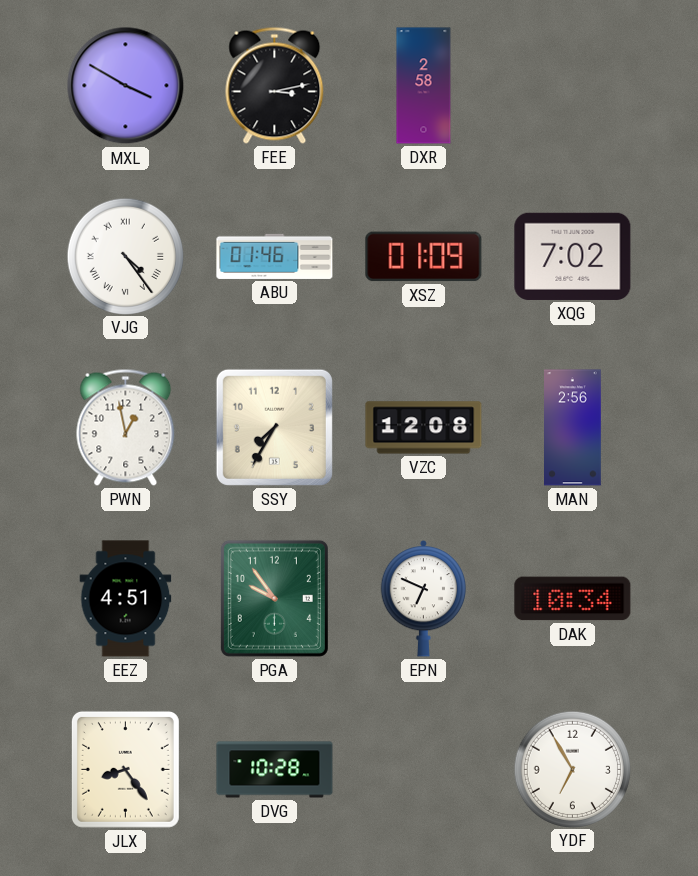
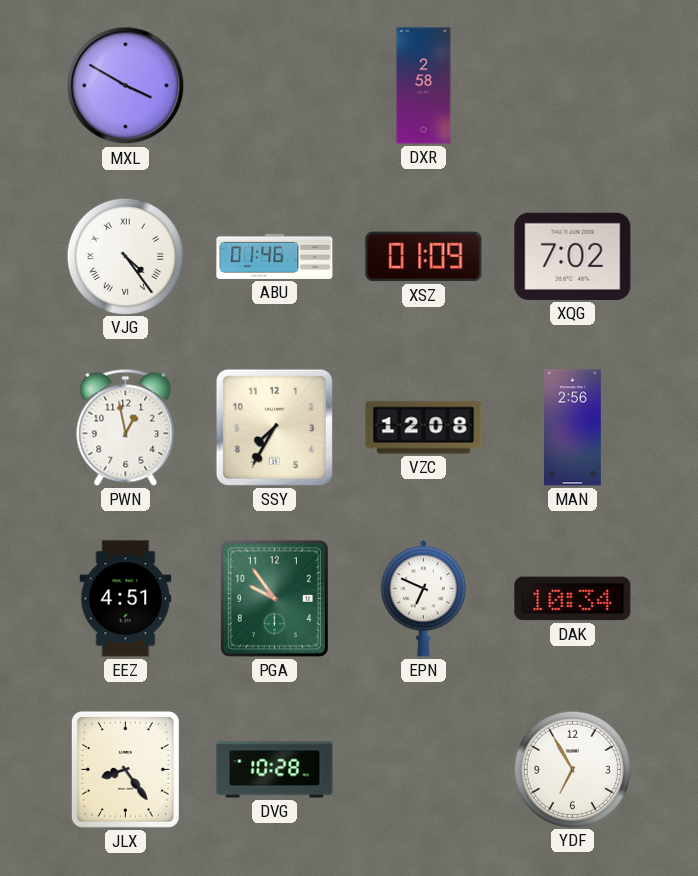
FEE: 3:13 -> none
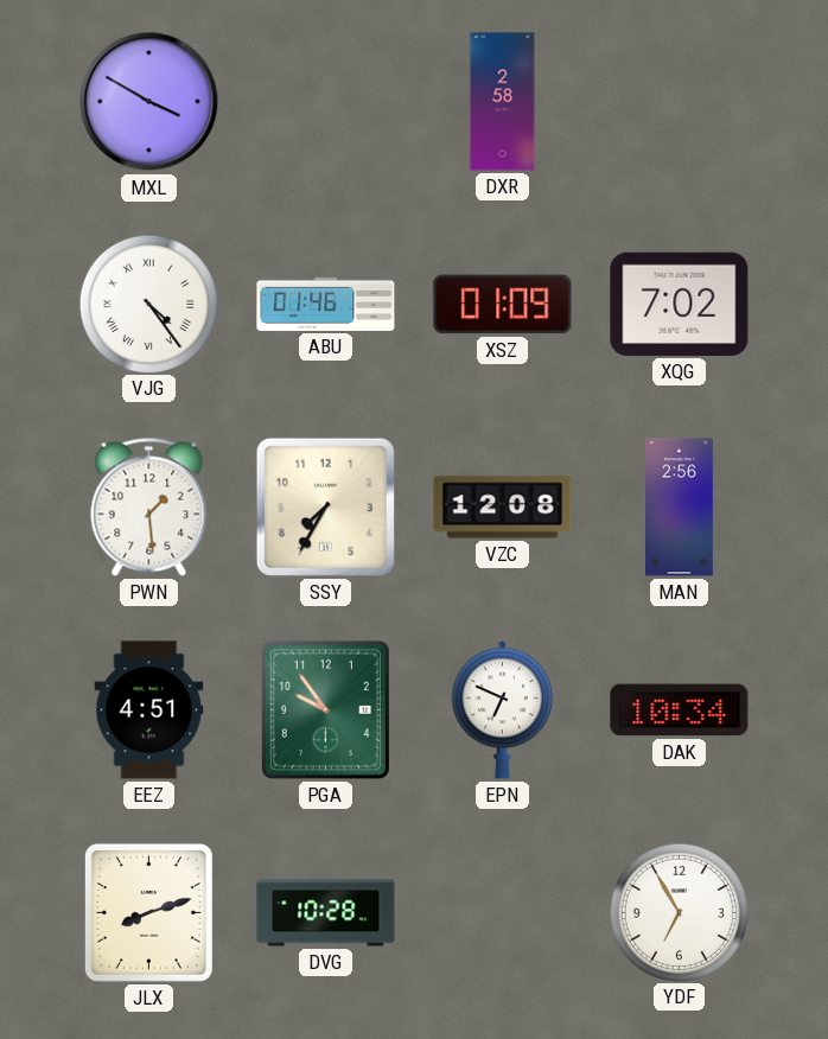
PWN: 12:58 -> 1:29
JLX: 8:24 -> 8:12
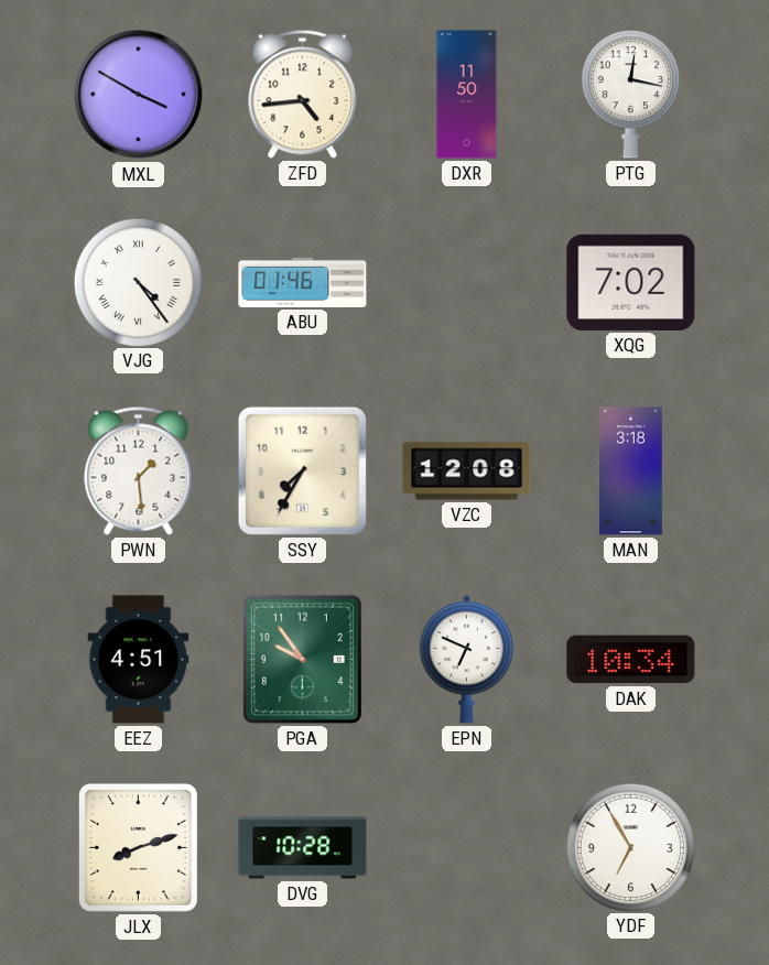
ZFD: none -> 4:44
DXR: 2:58 -> 11:50
PTG: none -> 12:17
XSZ: 01:09 -> none
MAN: 2:56 -> 3:18
